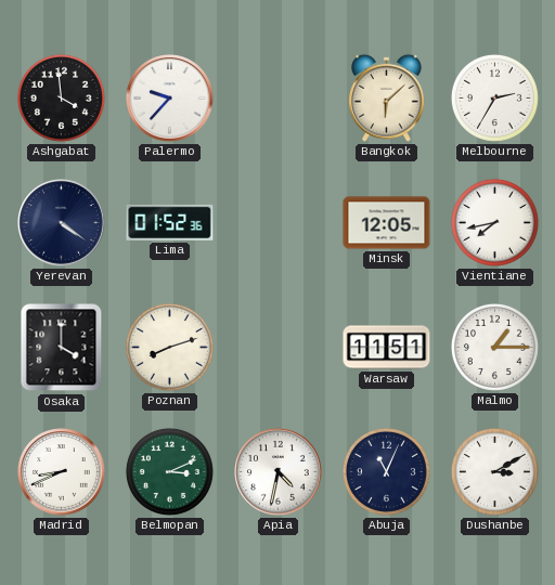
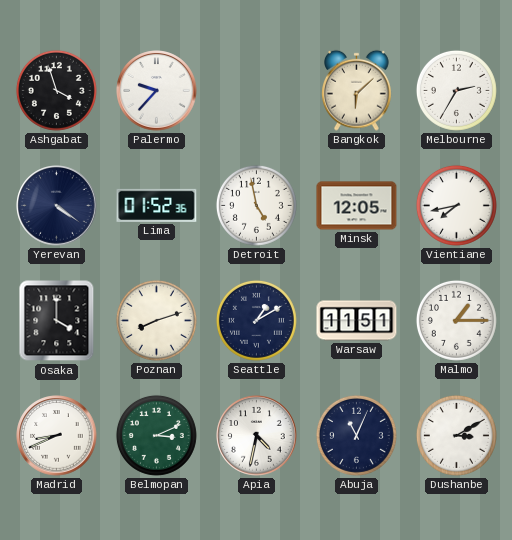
Ashgabat: 3:59 -> 3:57
Detroit: none -> 4:58
Seattle: none -> 1:10
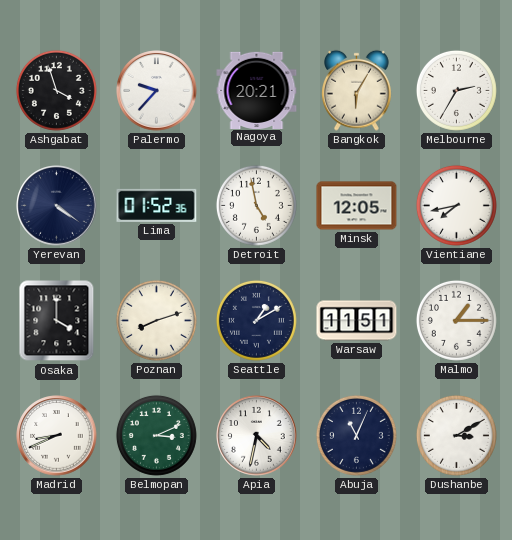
Nagoya: none -> 20:21
Bangkok: 6:08 -> 6:05
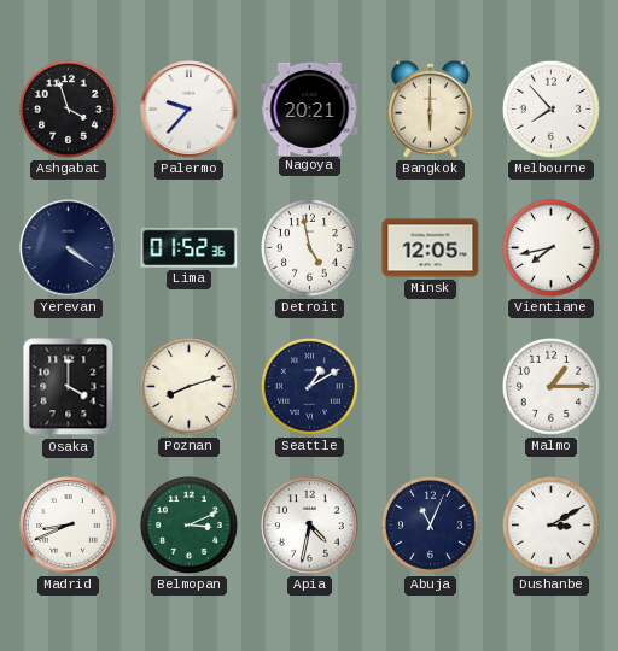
Bangkok: 6:05 -> 6:00
Melbourne: 2:35 -> 7:53
Warsaw: 11:51 -> none
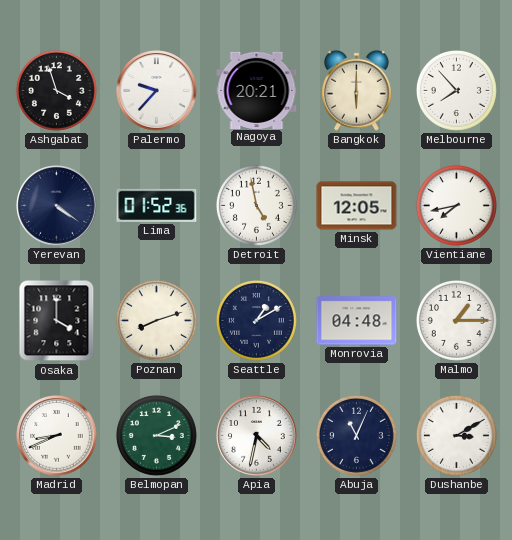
Monrovia: none -> 04:48
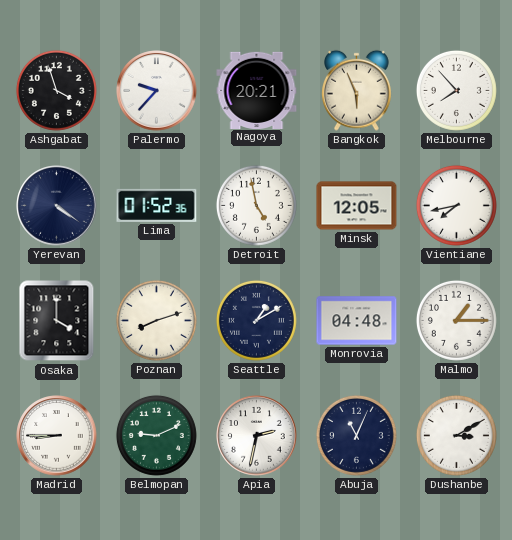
Bangkok: 6:00 -> 5:56
Madrid: 8:41 -> 8:45
Belmopan: 3:11 -> 9:11
Apia: 4:32 -> 2:32
